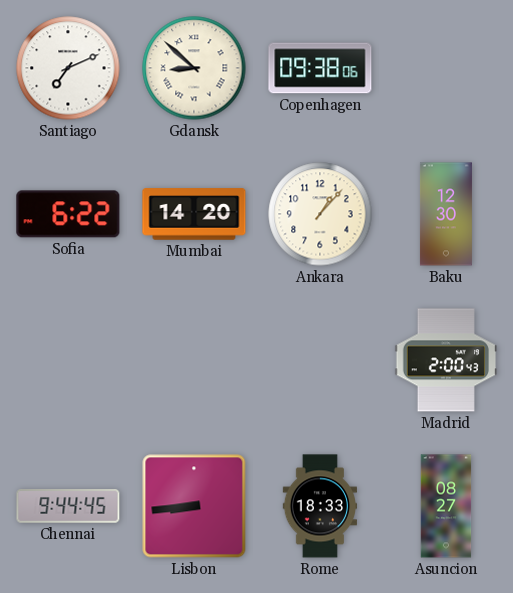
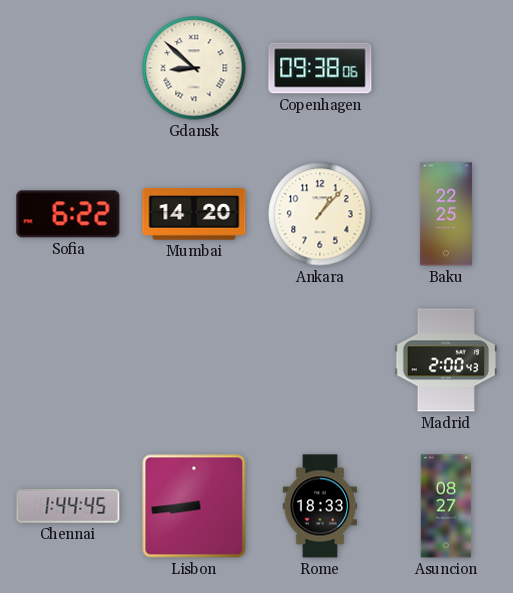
Santiago: 7:11 -> none
Baku: 12:30 -> 22:25
Chennai: 9:44 -> 1:44
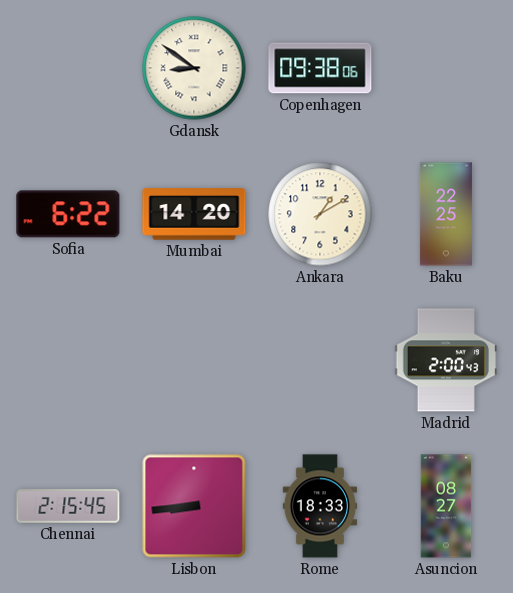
Gdansk: 8:52 -> 8:51
Ankara: 1:07 -> 1:10
Chennai: 1:44 -> 2:15
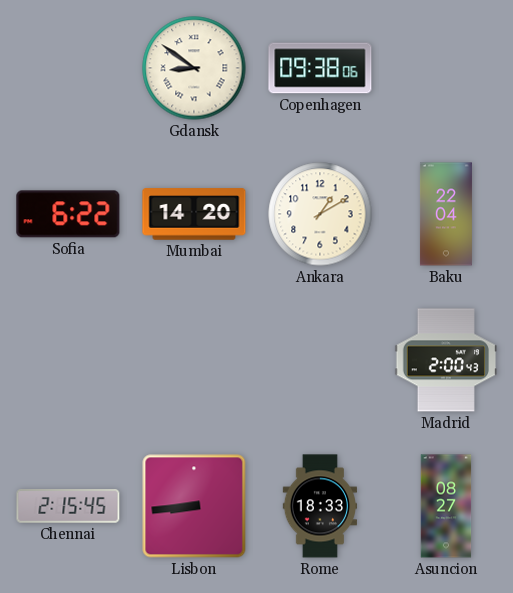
Baku: 22:25 -> 22:04
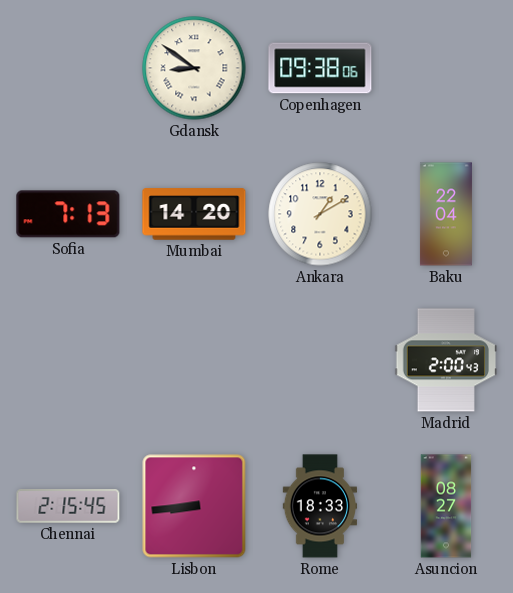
Sofia: 6:22 -> 7:13
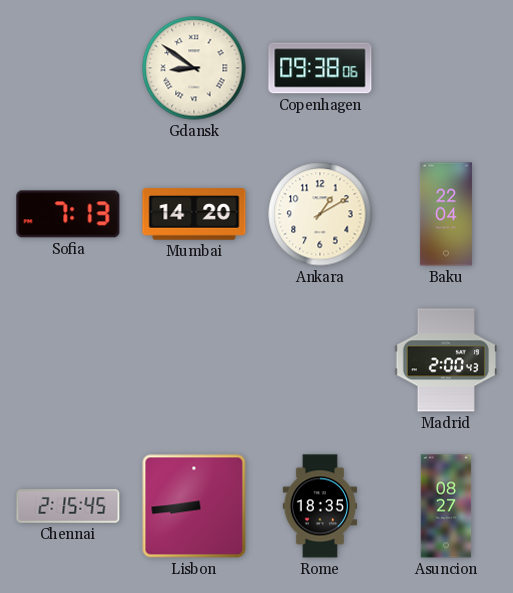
Rome: 18:33 -> 18:35
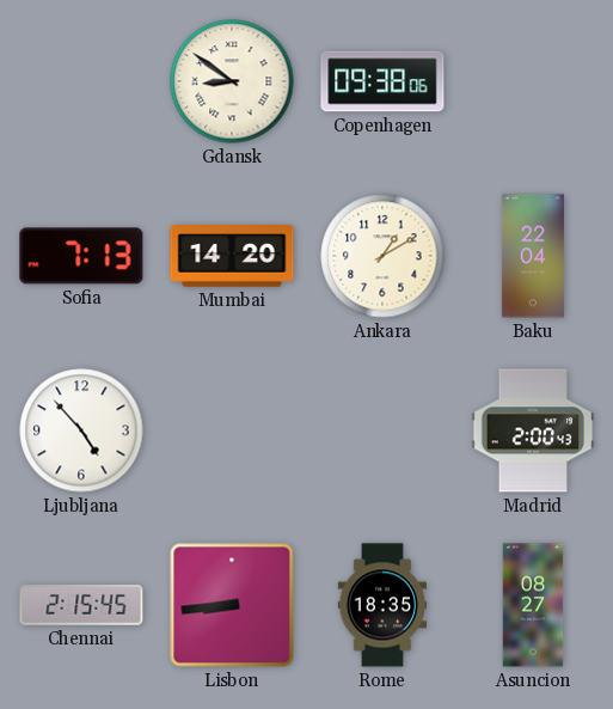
Ljubljana: none -> 4:53
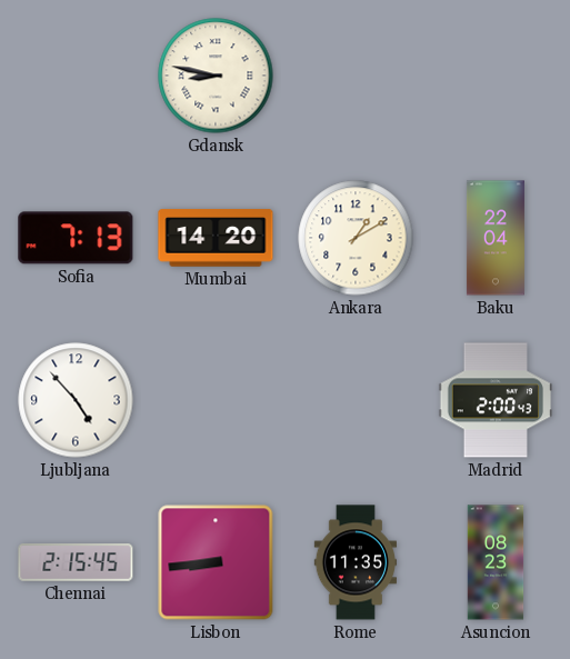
Gdansk: 8:51 -> 8:47
Copenhagen: 09:38 -> none
Rome: 18:35 -> 11:35
Asuncion: 08:27 -> 08:23
